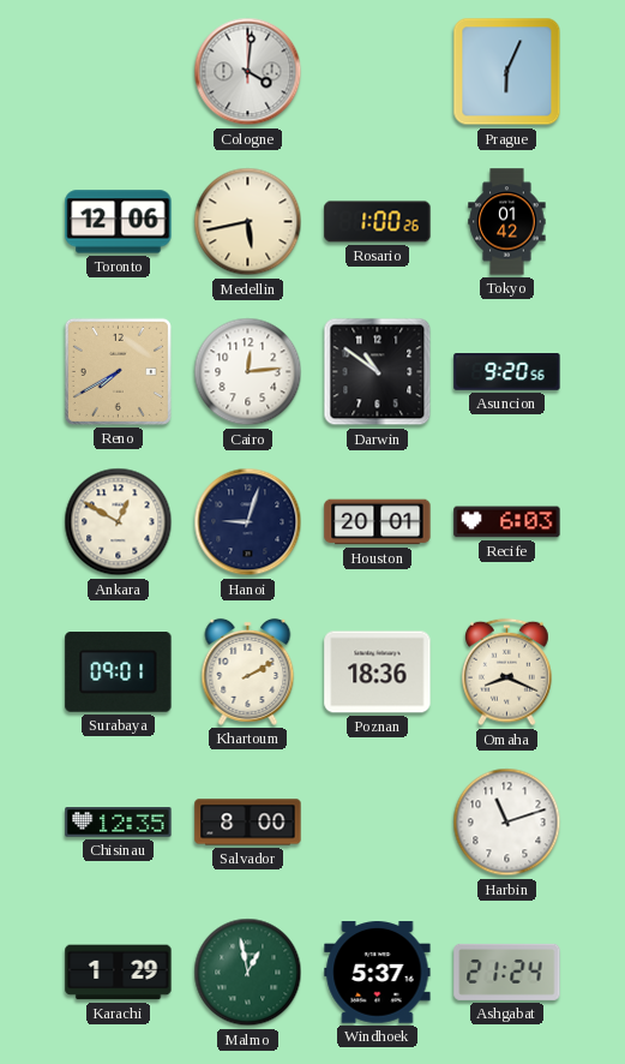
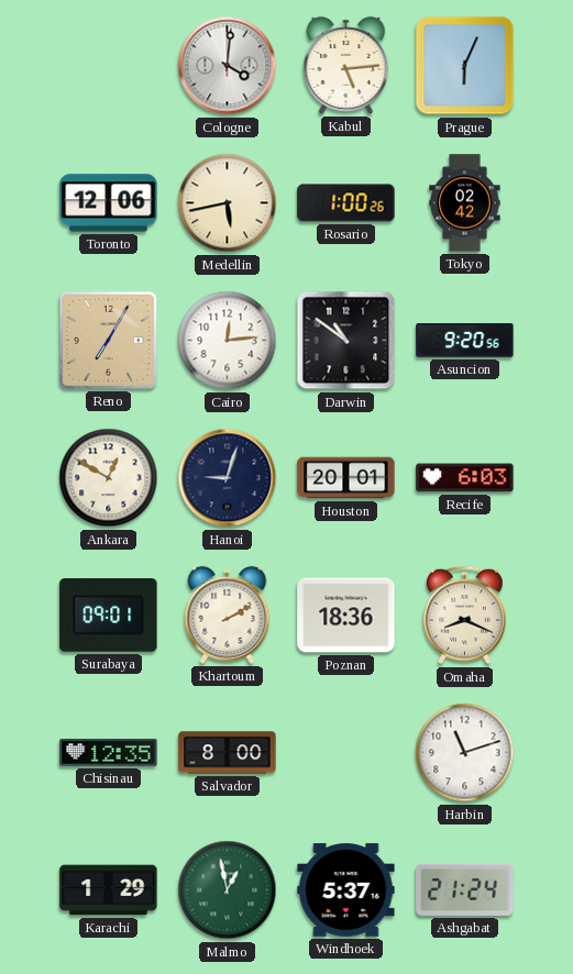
Kabul: none -> 5:14
Tokyo: 01:42 -> 02:42
Reno: 7:40 -> 7:05
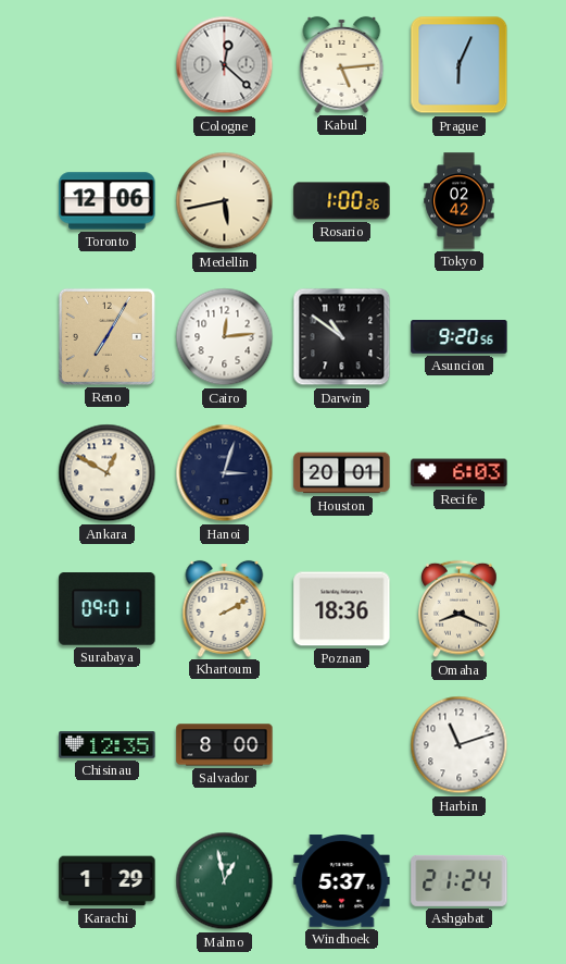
Cologne: 4:01 -> 12:22
Hanoi: 9:03 -> 3:03
